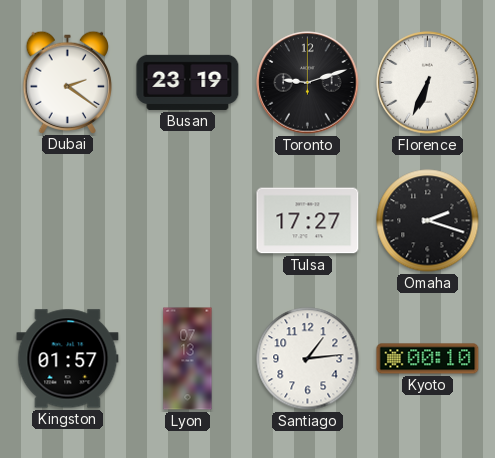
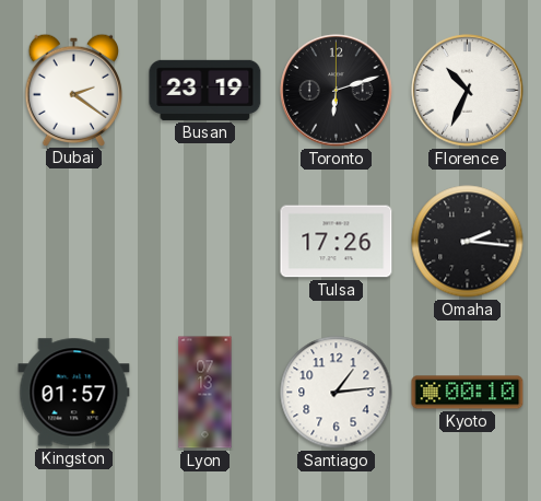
Toronto: 9:12 -> 6:12
Florence: 6:34 -> 10:34
Tulsa: 17:27 -> 17:26
Omaha: 2:18 -> 2:16
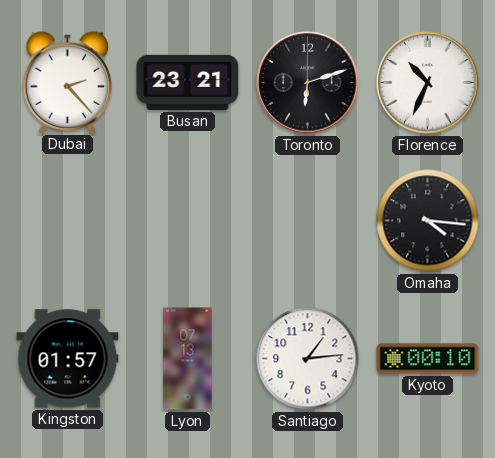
Dubai: 2:21 -> 2:23
Busan: 23:19 -> 23:21
Tulsa: 17:26 -> none
Omaha: 2:16 -> 4:16
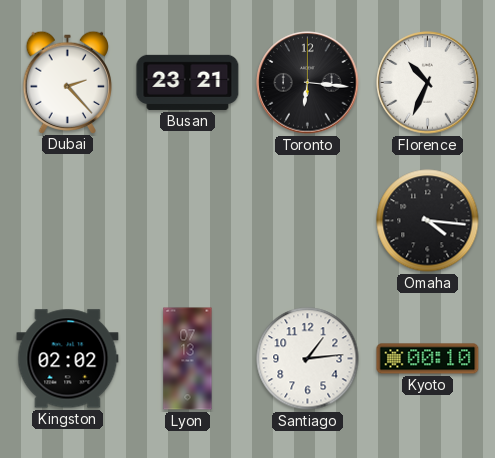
Toronto: 6:12 -> 6:16
Kingston: 01:57 -> 02:02
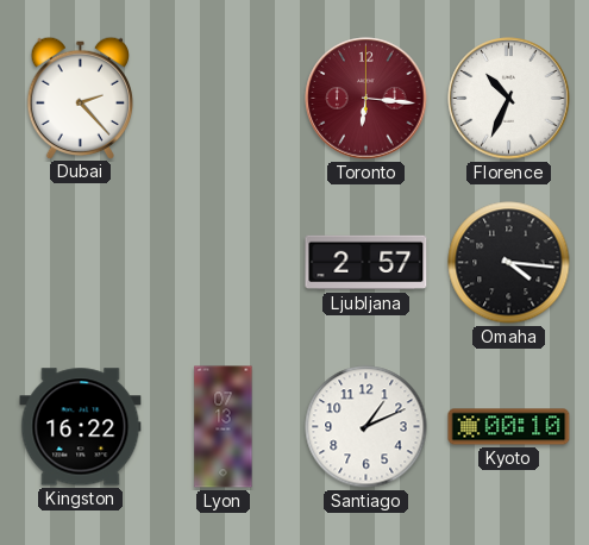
Busan: 23:21 -> none
Toronto dial: black -> burgundy
Ljubljana: none -> 2:57
Kingston: 02:02 -> 16:22
Santiago: 1:14 -> 1:11
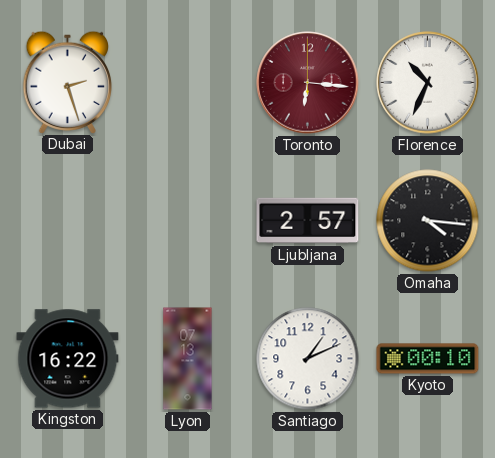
Dubai: 2:23 -> 2:27
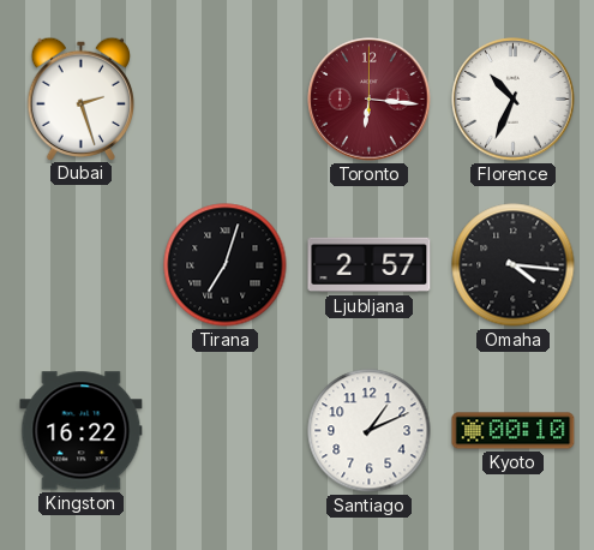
Tirana: none -> 7:03
Lyon: 07:13 -> none
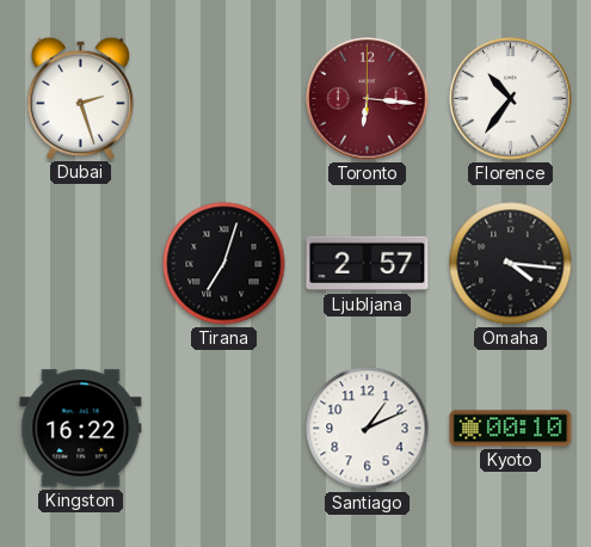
Florence: 10:34 -> 10:36
